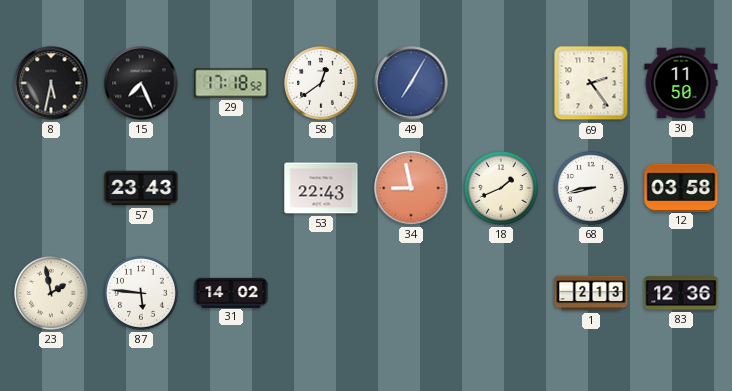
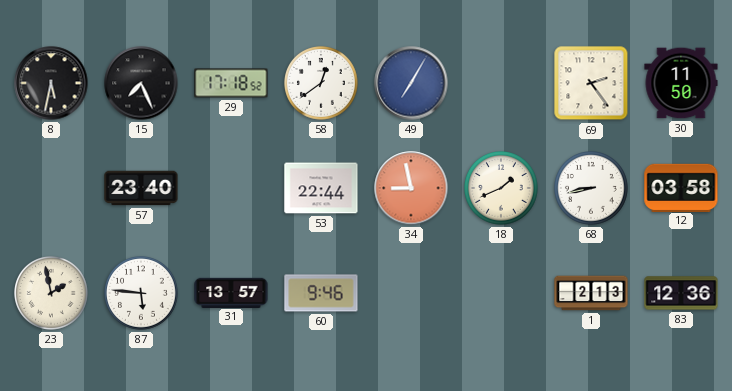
57: 23:43 -> 23:40
53: 22:43 -> 22:44
31: 14:02 -> 13:57
60: none -> 9:46
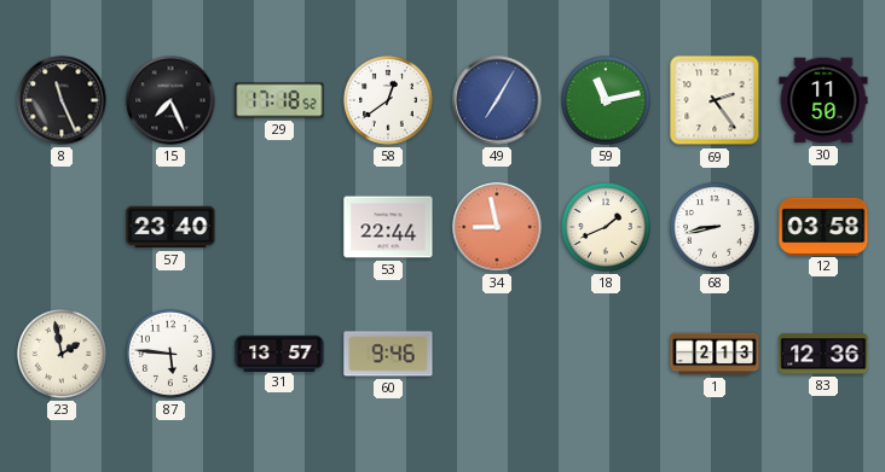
8: 5:32 -> 11:26
59: none -> 11:13
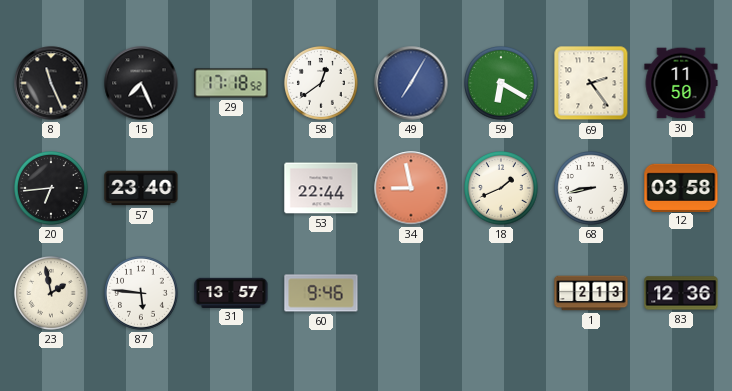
59: 11:13 -> 6:20
20: none -> 6:44
